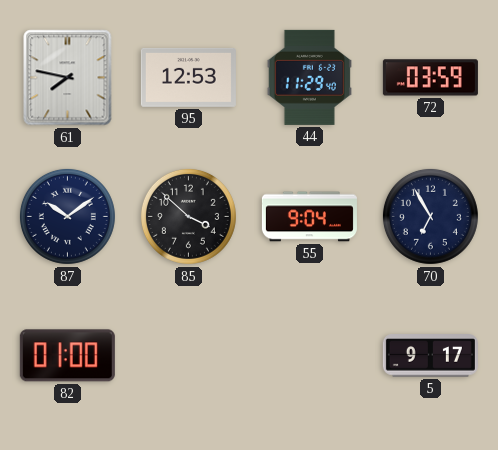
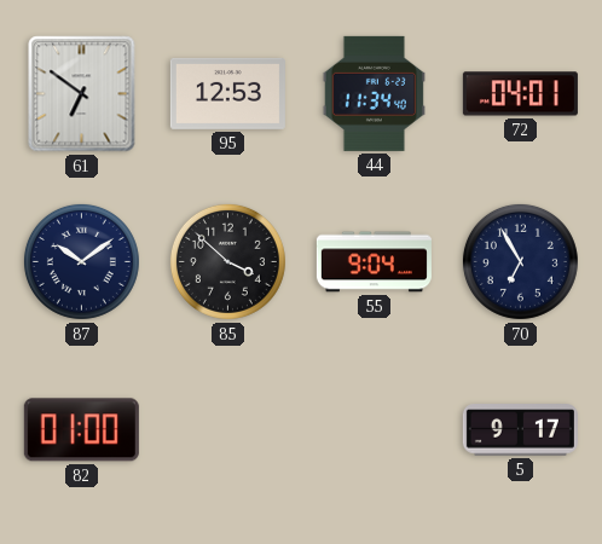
61: 7:47 -> 6:51
44: 11:29 -> 11:34
72: 03:59 -> 04:01
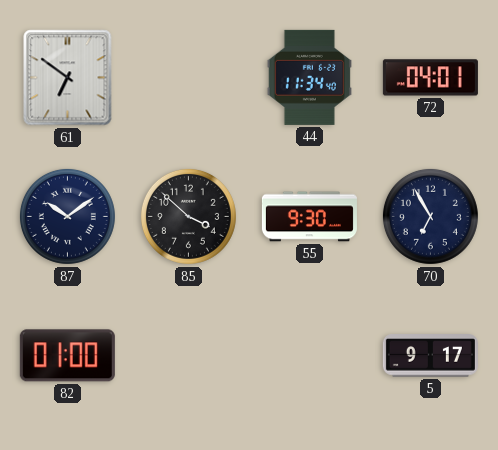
95: 12:53 -> none
55: 9:04 -> 9:30
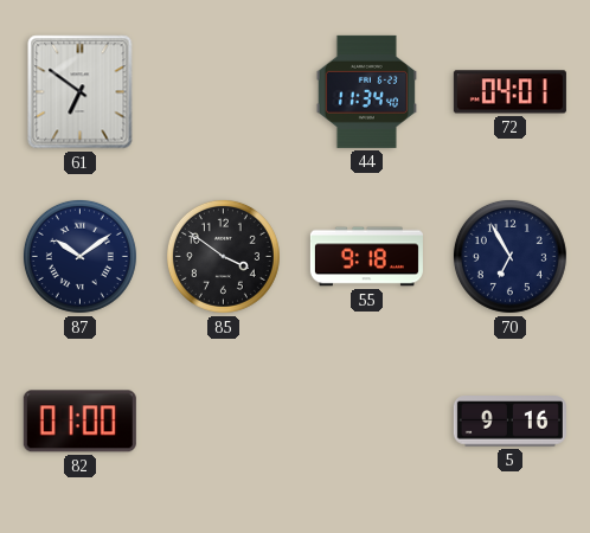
85: 3:52 -> 3:51
55: 9:30 -> 9:18
5: 9:17 -> 9:16
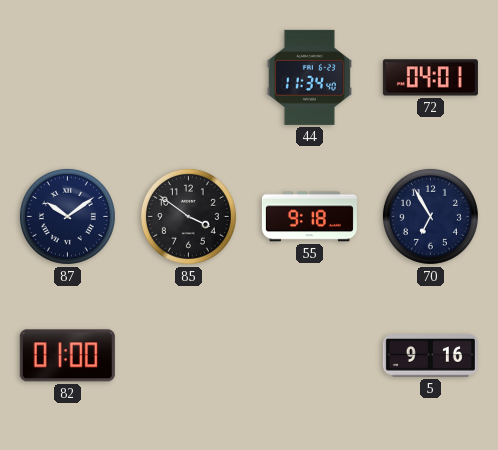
61: 6:51 -> none
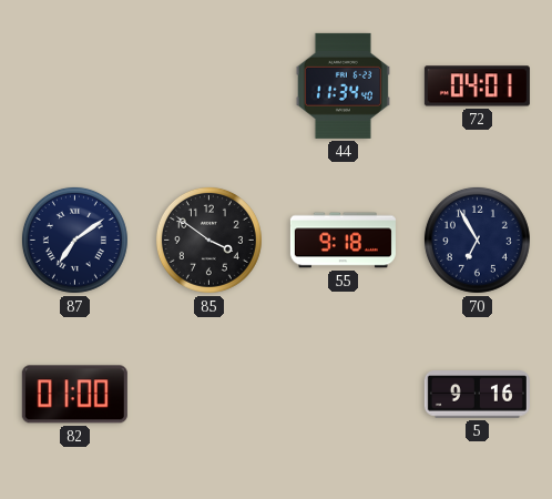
87: 10:09 -> 7:09
